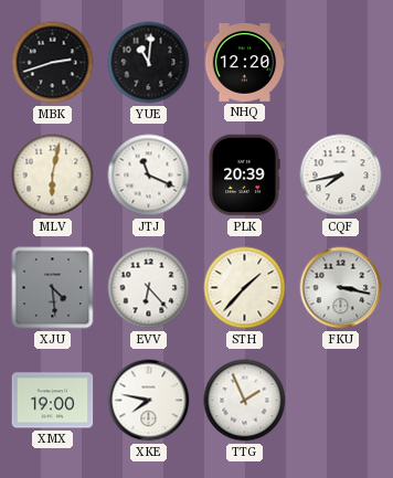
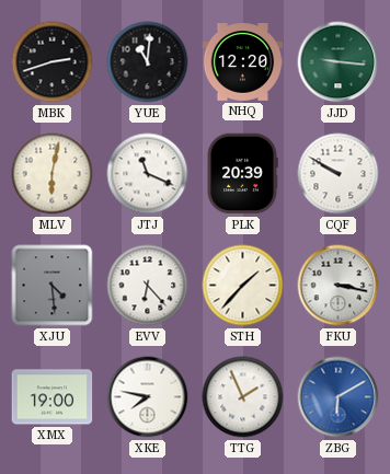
JJD: none -> 9:16
CQF: 7:43 -> 9:50
ZBG: none -> 6:10
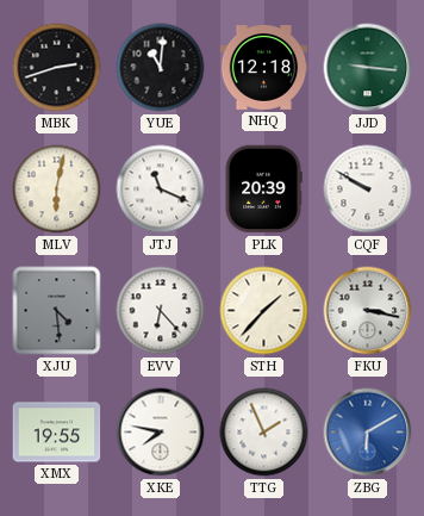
NHQ: 12:20 -> 12:18
XMX: 19:00 -> 19:55
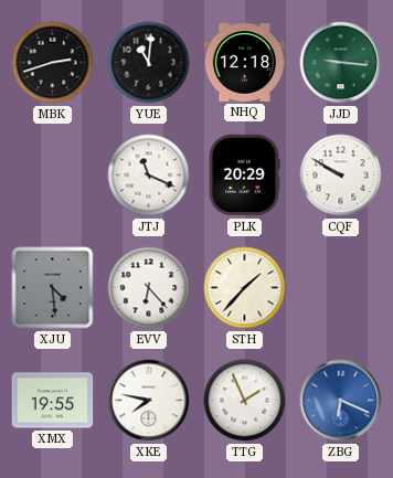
MLV: 6:02 -> none
PLK: 20:39 -> 20:29
FKU: 3:17 -> none
ZBG: 6:10 -> 6:19
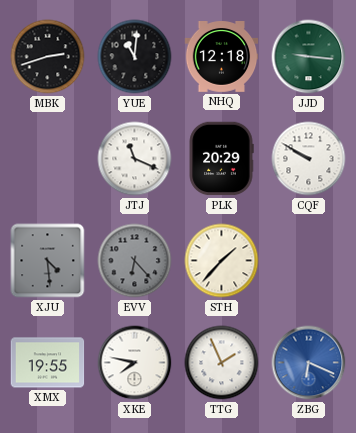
EVV dial: white -> grey
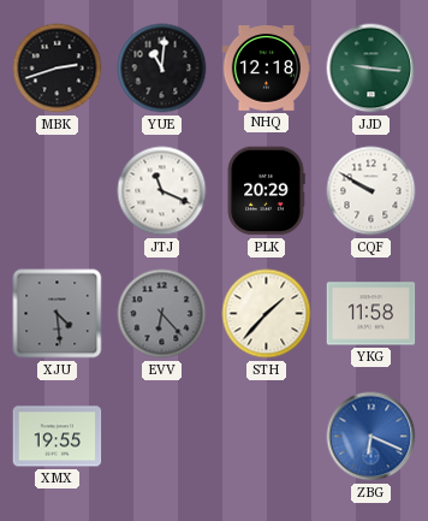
YKG: none -> 11:58
XKE: 7:47 -> none
TTG: 1:56 -> none
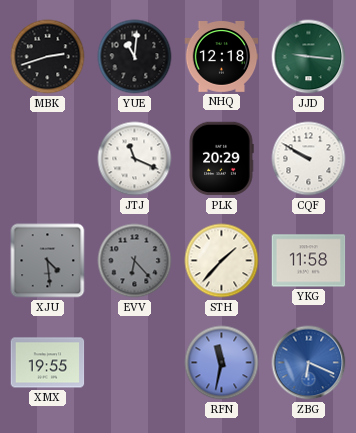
RFN: none -> 11:32
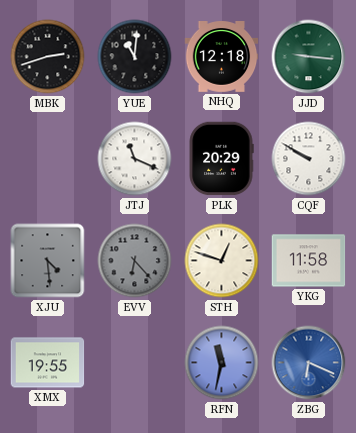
STH: 1:37 -> 12:48
